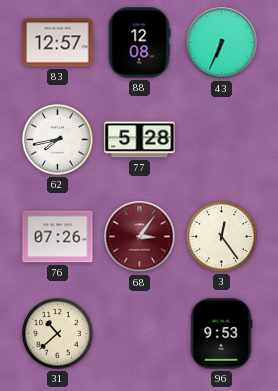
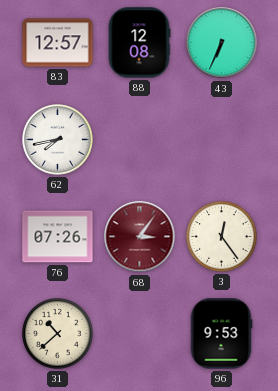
77: 5:28 -> none
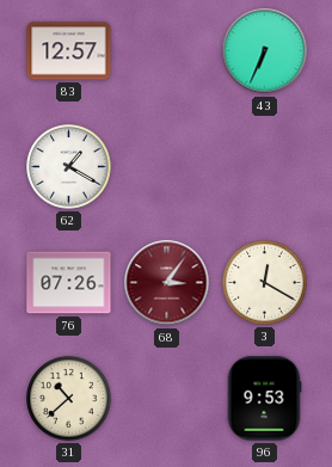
88: 12:08 -> none
62: 7:43 -> 1:20
3: 12:24 -> 12:20
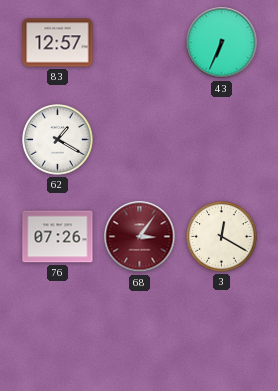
31: 10:38 -> none
96: 9:53 -> none
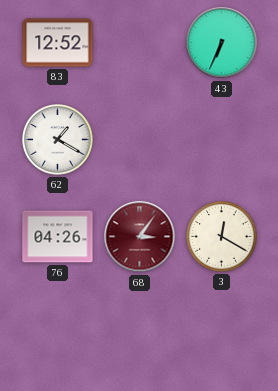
83: 12:57 -> 12:52
76: 07:26 -> 04:26
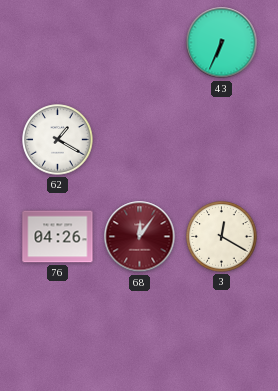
83: 12:52 -> none
68: 3:06 -> 12:06
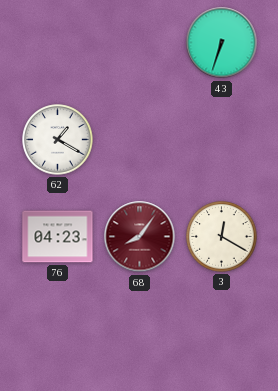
43: 6:34 -> 6:33
76: 04:26 -> 04:23
68: 12:06 -> 8:06
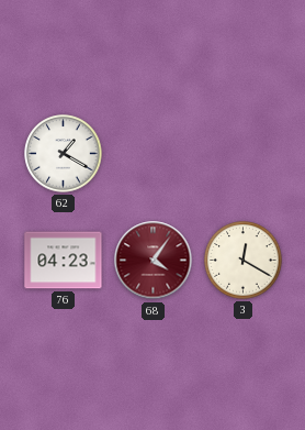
43: 6:33 -> none
68: 8:06 -> 4:06
